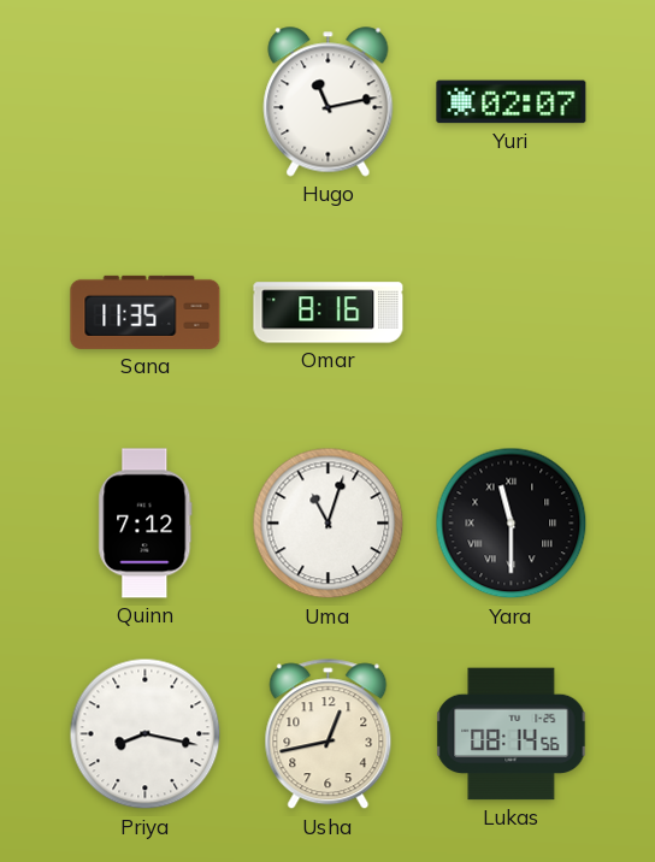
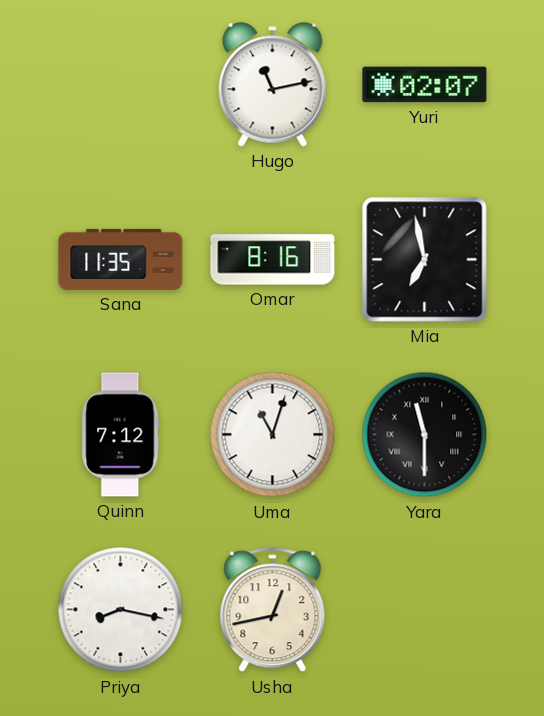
Mia: none -> 6:58
Lukas: 08:14 -> none
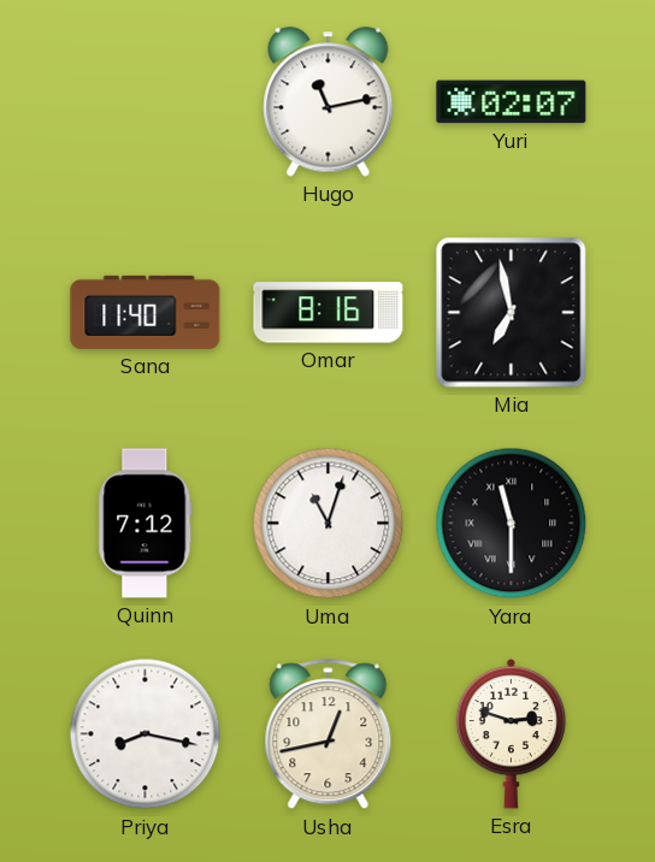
Sana: 11:35 -> 11:40
Esra: none -> 2:48
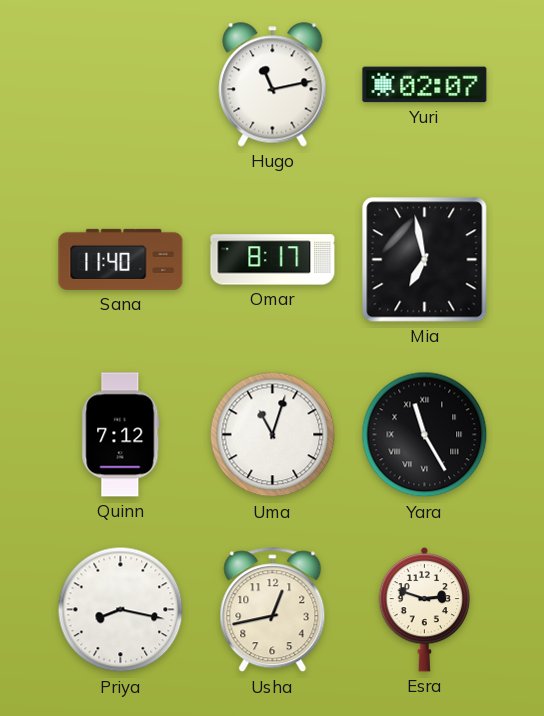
Omar: 8:16 -> 8:17
Yara: 11:30 -> 11:25
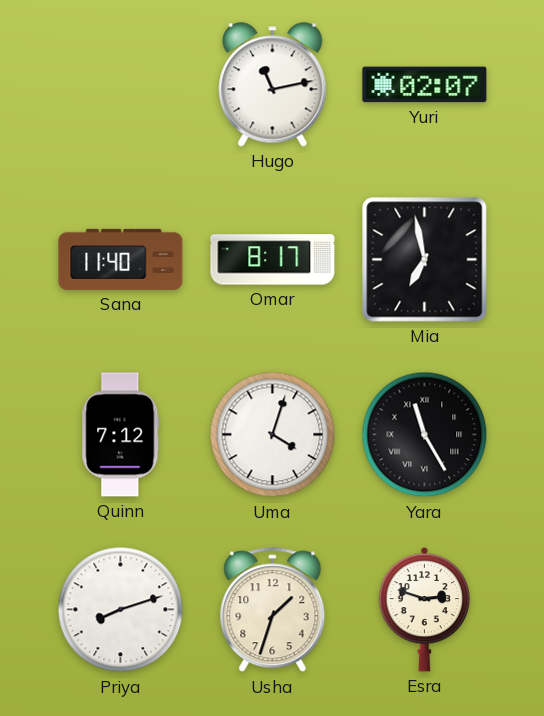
Uma: 11:03 -> 4:03
Priya: 8:17 -> 8:12
Usha: 12:43 -> 1:33
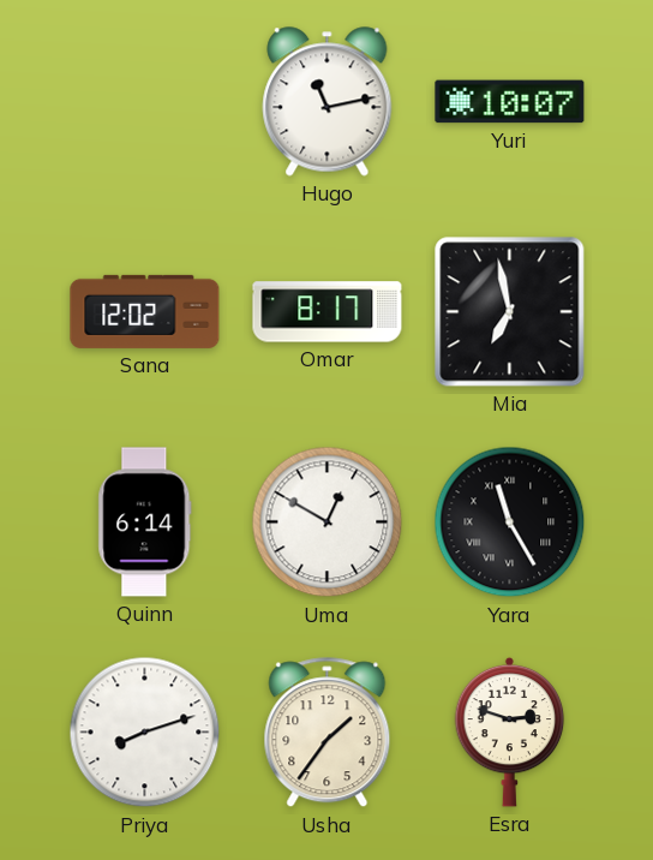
Yuri: 02:07 -> 10:07
Sana: 11:40 -> 12:02
Quinn: 7:12 -> 6:14
Uma: 4:03 -> 12:50
Usha: 1:33 -> 1:36
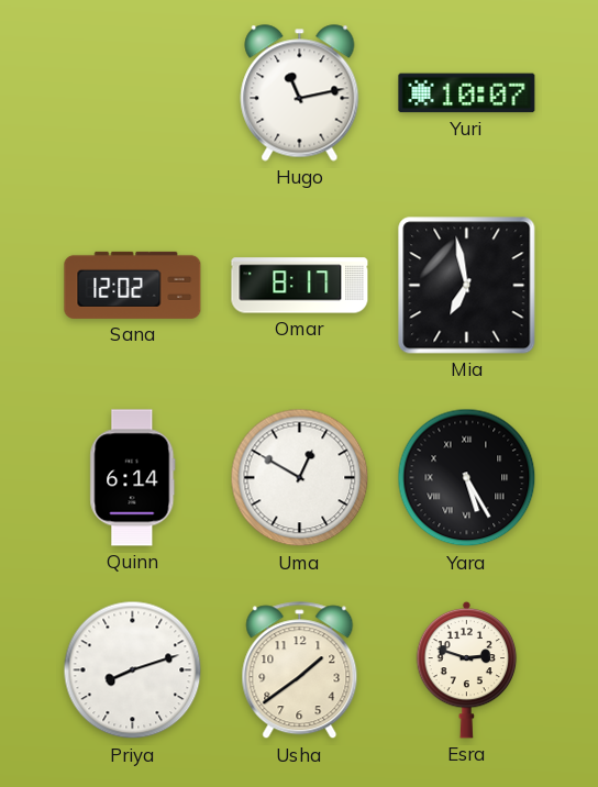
Yara: 11:25 -> 5:25
Usha: 1:36 -> 1:39
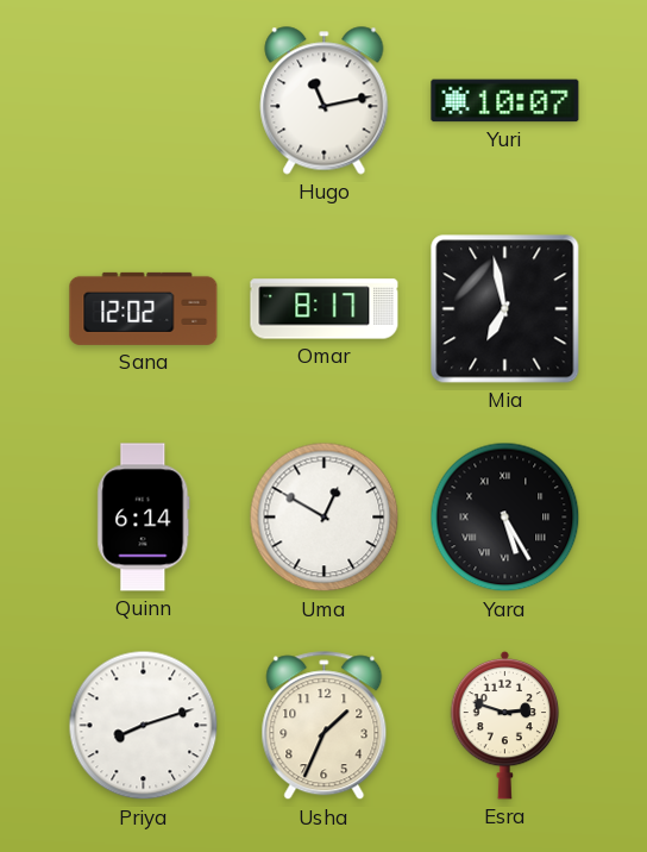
Usha: 1:39 -> 1:34
